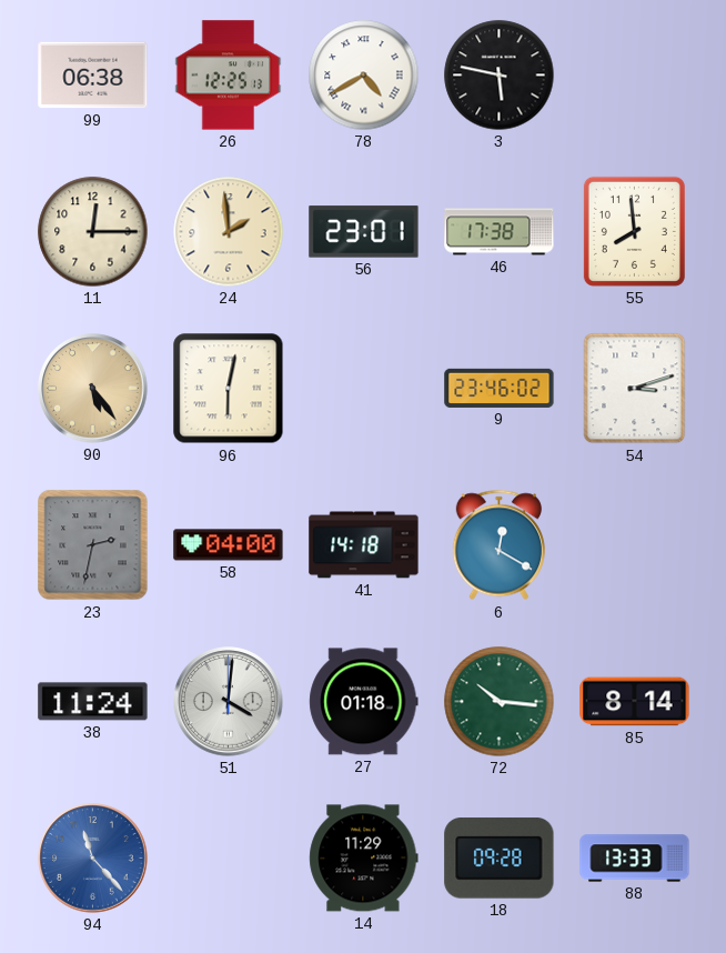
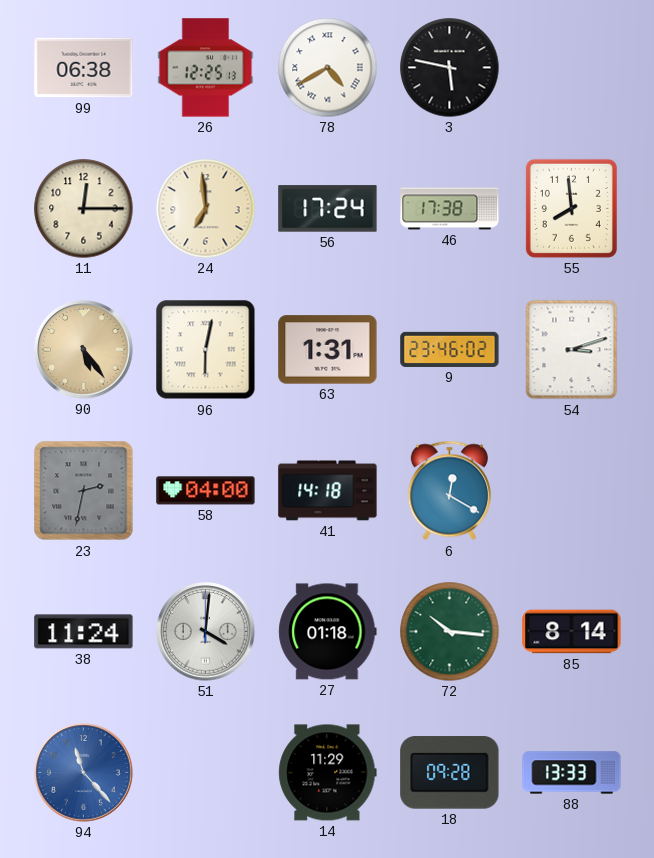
24: 1:59 -> 6:59
56: 23:01 -> 17:24
63: none -> 1:31
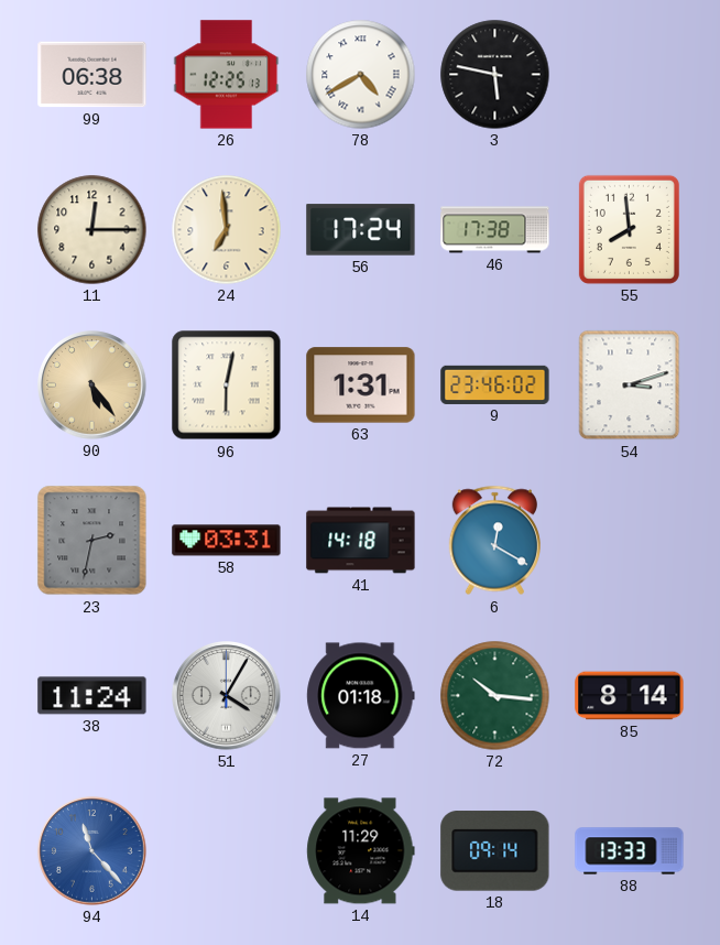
58: 04:00 -> 03:31
51: 4:01 -> 4:05
18: 09:28 -> 09:14
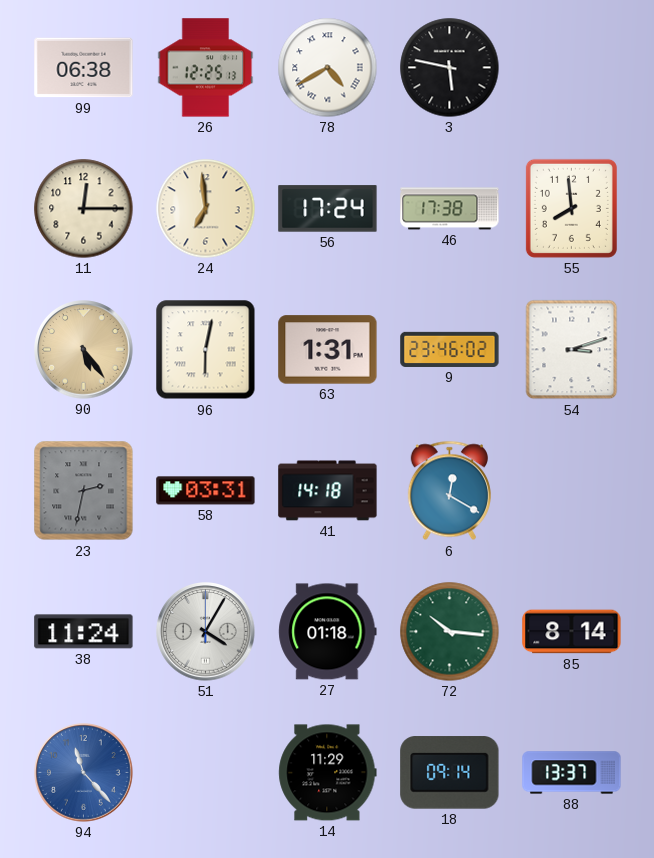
88: 13:33 -> 13:37
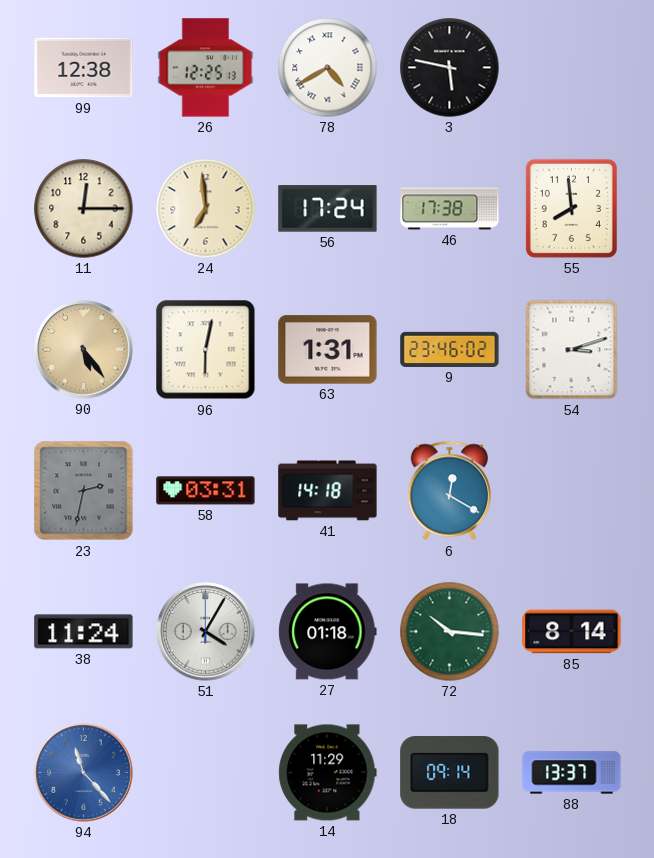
99: 06:38 -> 12:38
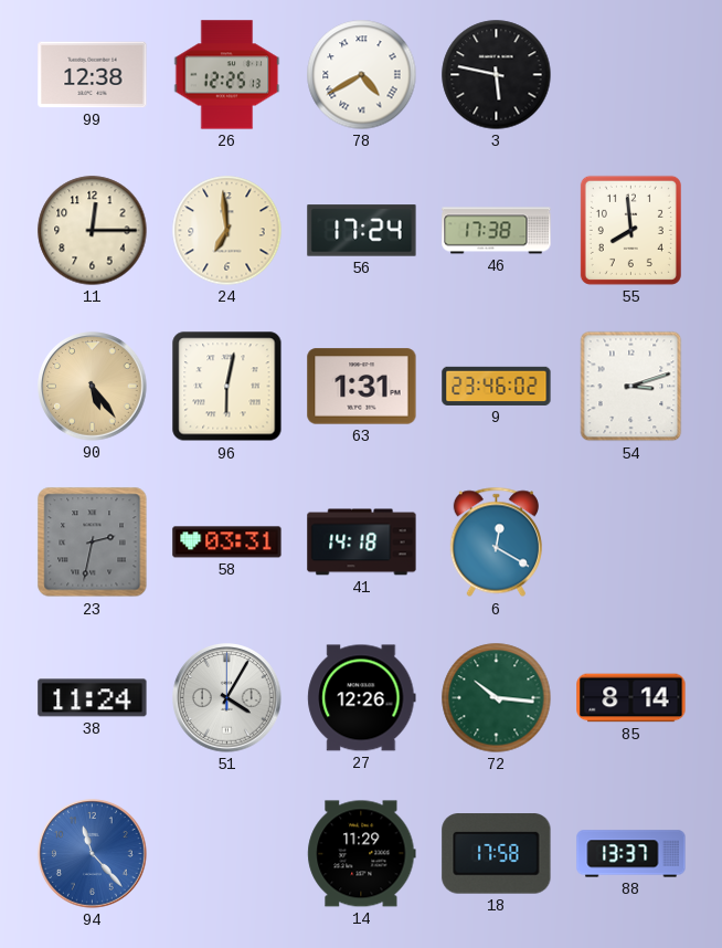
27: 01:18 -> 12:26
18: 09:14 -> 17:58
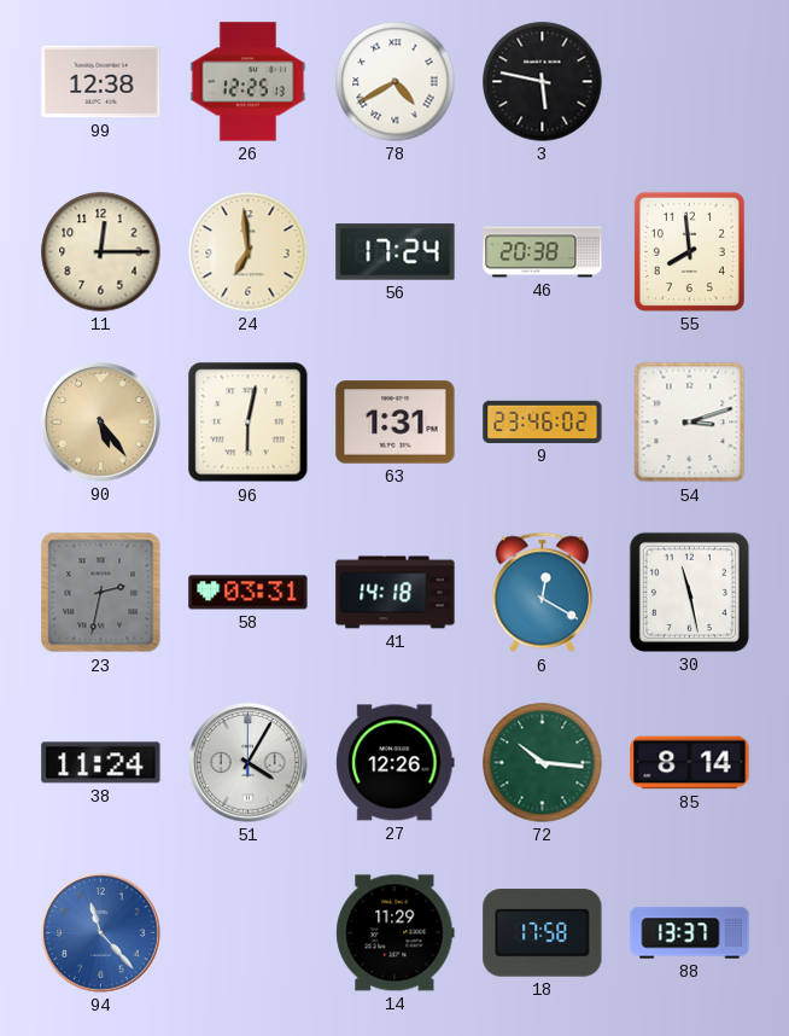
46: 17:38 -> 20:38
30: none -> 11:28
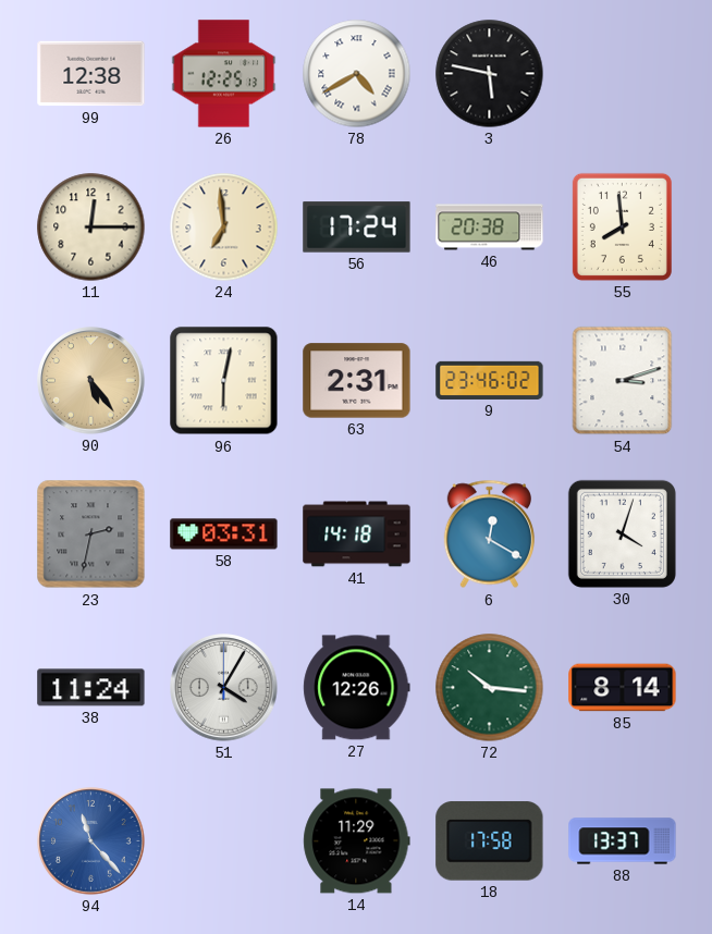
63: 1:31 -> 2:31
30: 11:28 -> 4:03
